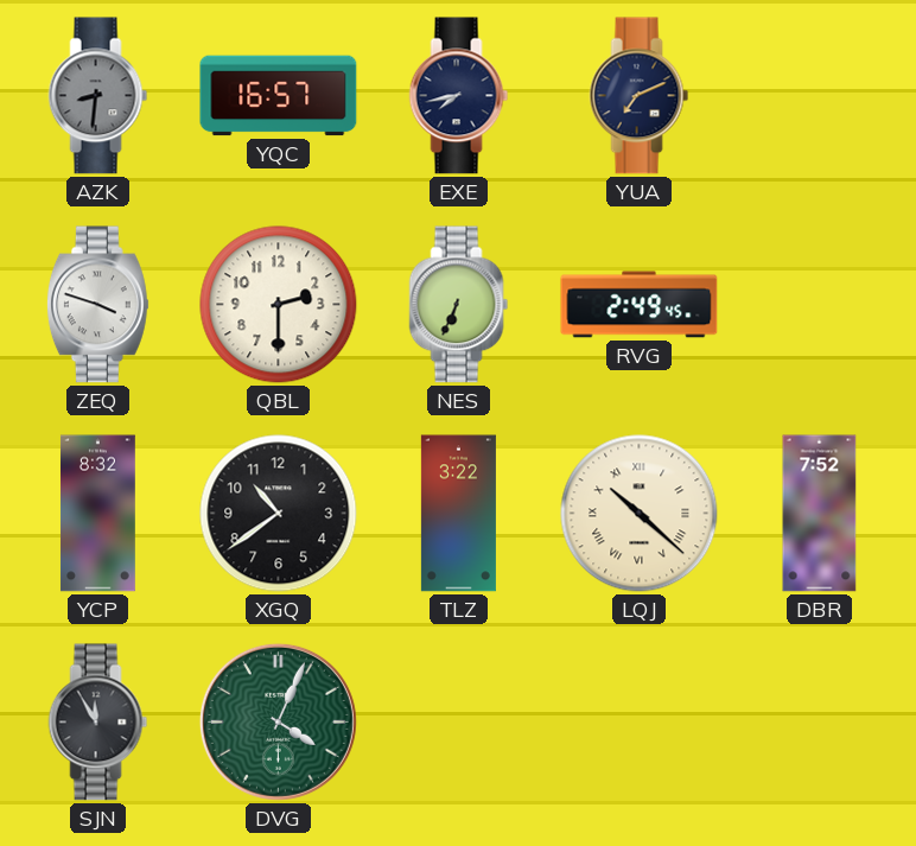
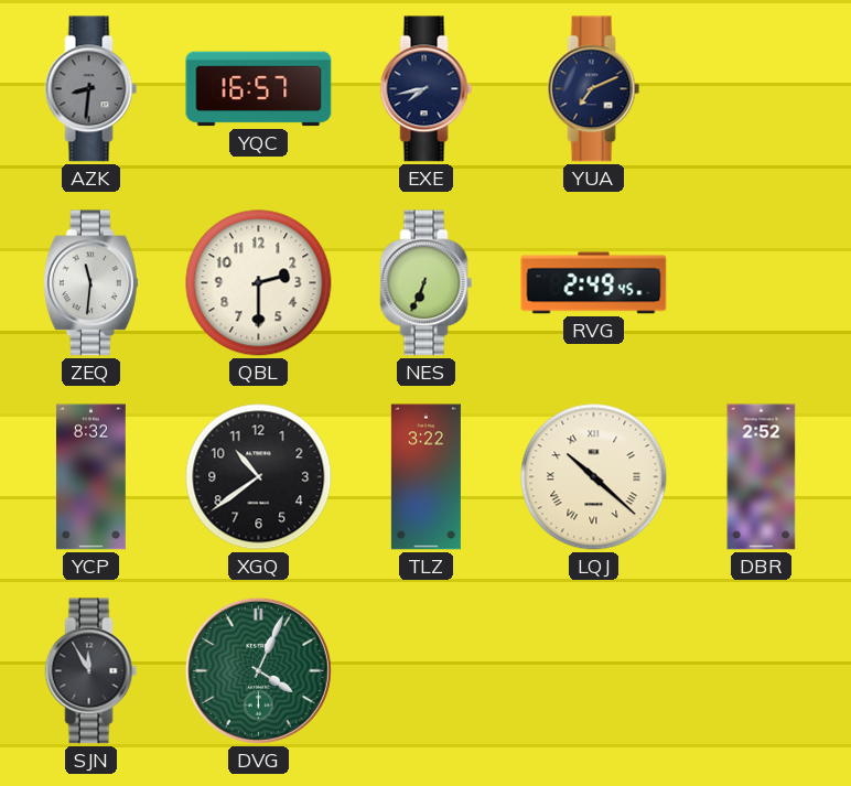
ZEQ: 3:48 -> 11:31
DBR: 7:52 -> 2:52
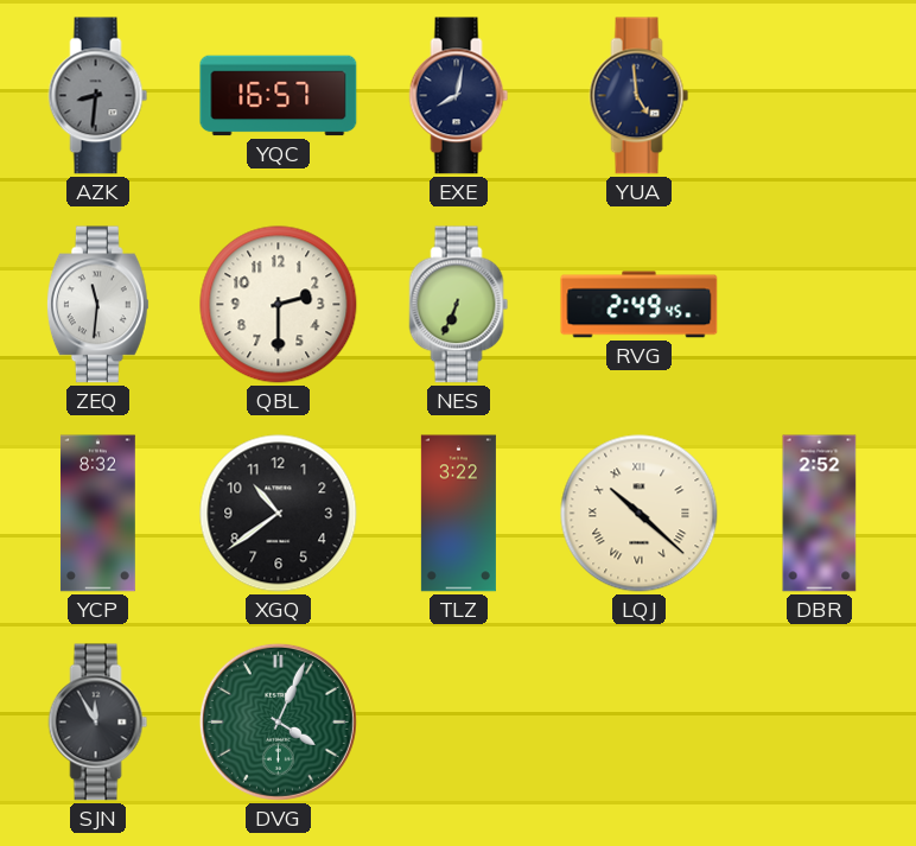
EXE: 7:43 -> 8:02
YUA: 7:11 -> 4:59
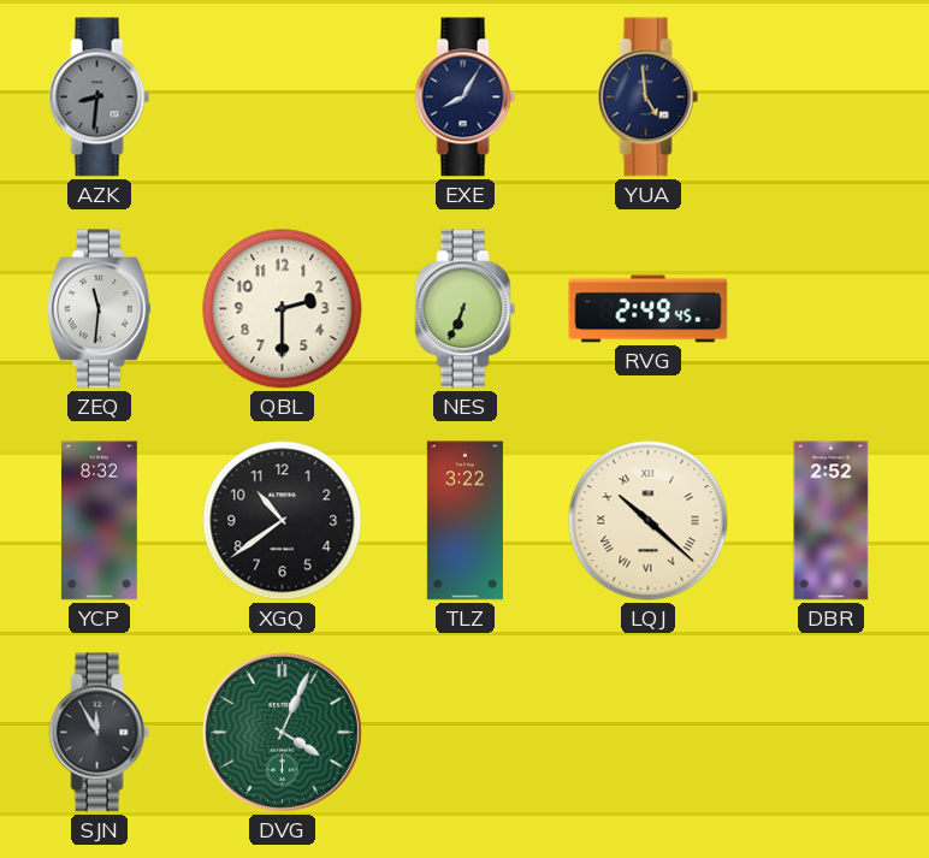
YQC: 16:57 -> none
EXE: 8:02 -> 8:05
